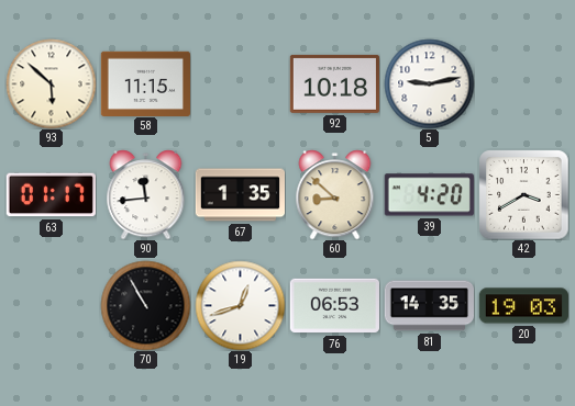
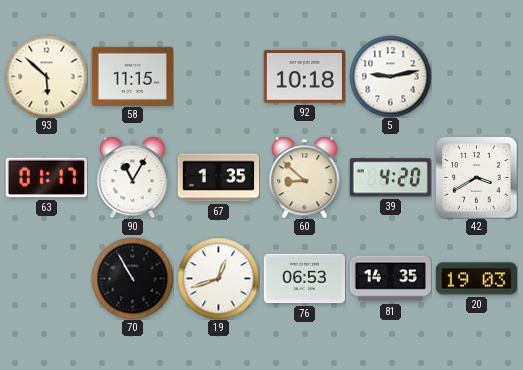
90: 11:44 -> 11:05
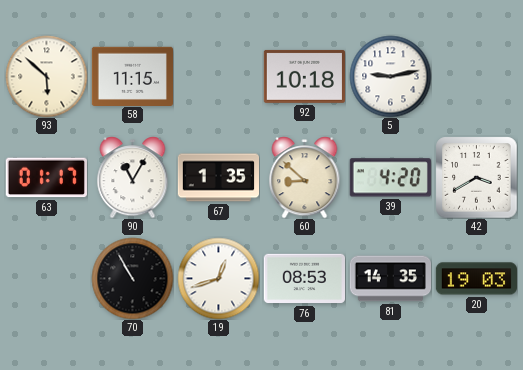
76: 06:53 -> 08:53
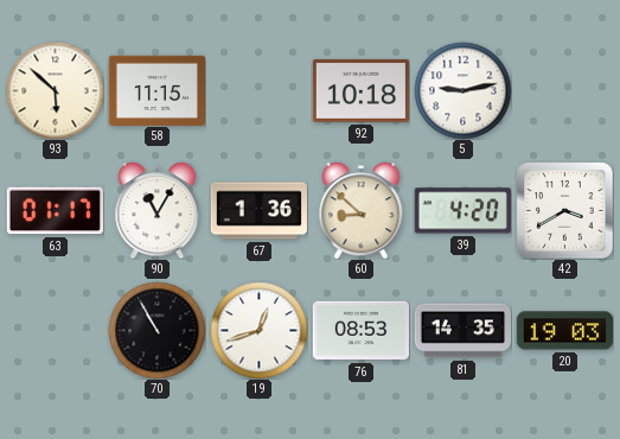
67: 1:35 -> 1:36
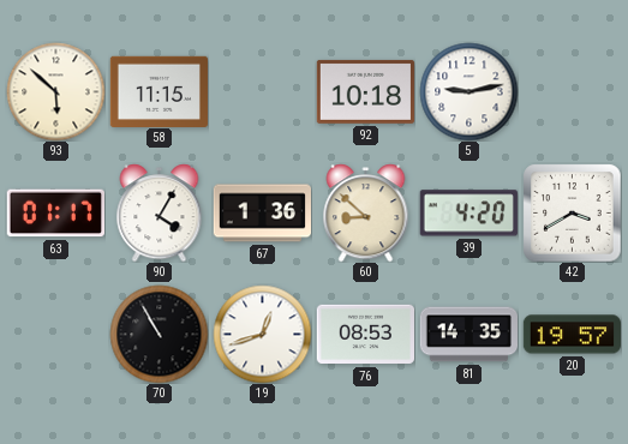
90: 11:05 -> 4:05
20: 19:03 -> 19:57
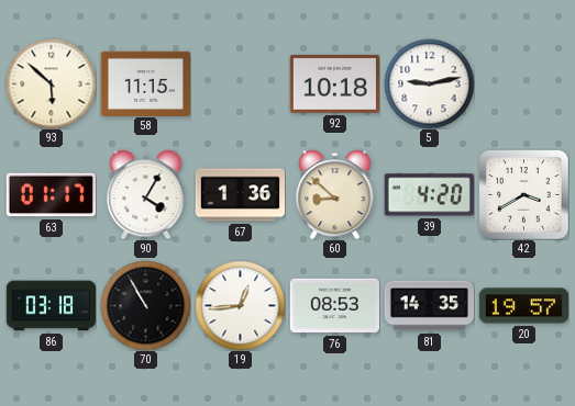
86: none -> 03:18
19: 12:42 -> 12:44
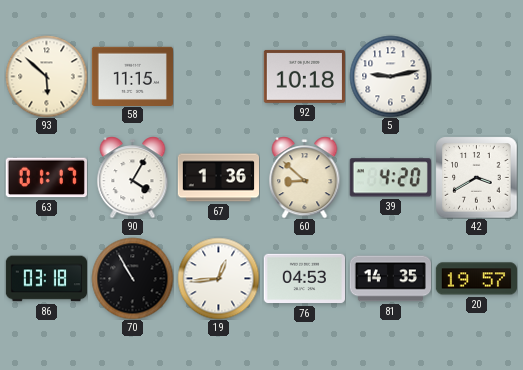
76: 08:53 -> 04:53
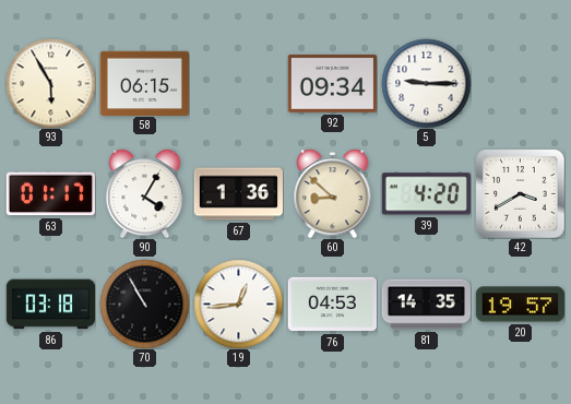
93: 5:52 -> 5:55
58: 11:15 -> 06:15
92: 10:18 -> 09:34
5: 9:13 -> 9:15
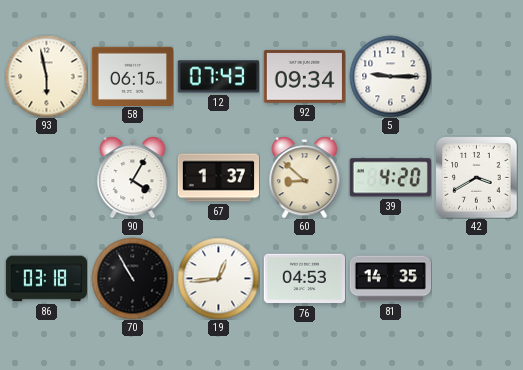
93: 5:55 -> 5:58
12: none -> 07:43
63: 01:17 -> none
67: 1:36 -> 1:37
20: 19:57 -> none
